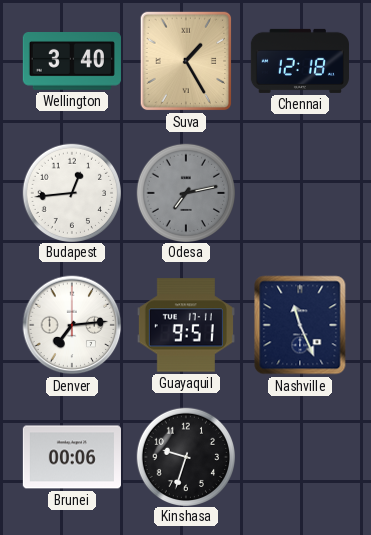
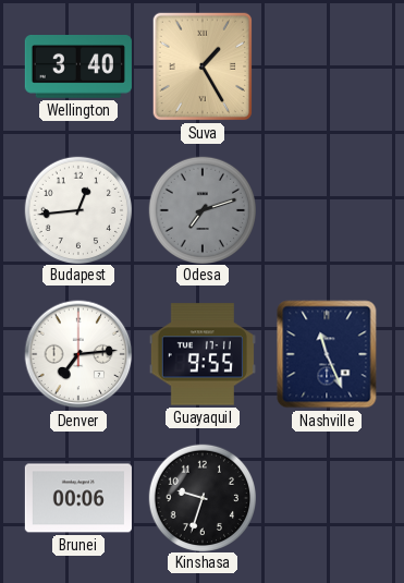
Chennai: 12:18 -> none
Odesa: 7:13 -> 7:12
Guayaquil: 9:51 -> 9:55
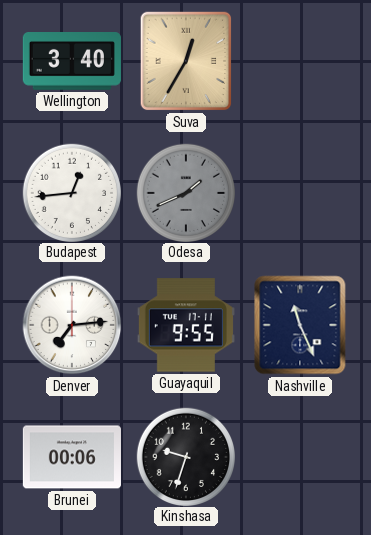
Suva: 1:25 -> 12:35
Odesa: 7:12 -> 1:41
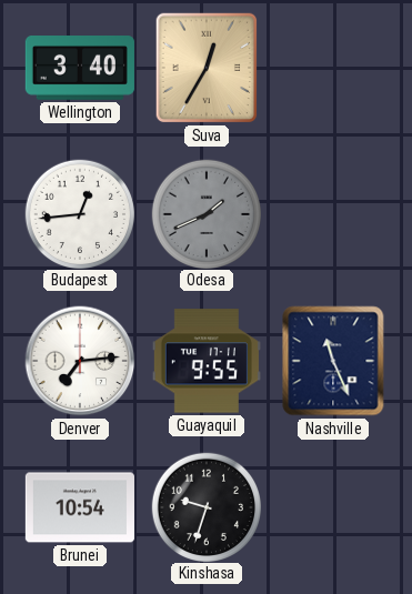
Brunei: 00:06 -> 10:54
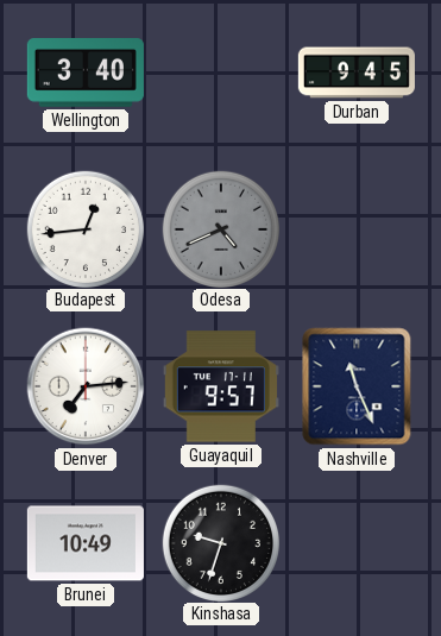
Suva: 12:35 -> none
Durban: none -> 9:45
Odesa: 1:41 -> 4:41
Guayaquil: 9:55 -> 9:57
Brunei: 10:54 -> 10:49
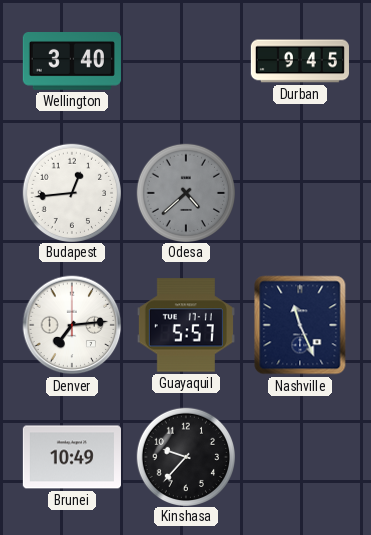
Odesa: 4:41 -> 4:38
Guayaquil: 9:57 -> 5:57
Kinshasa: 9:33 -> 9:37
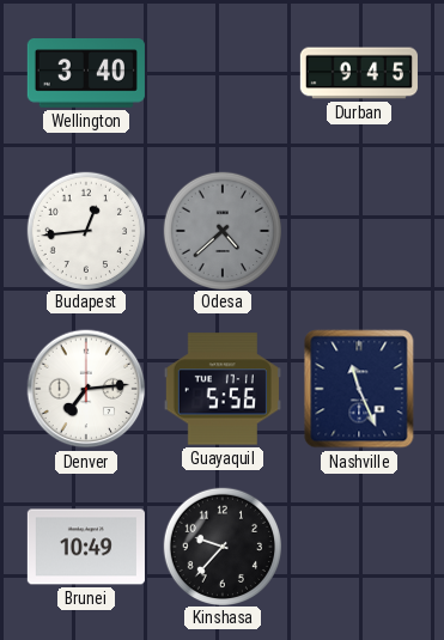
Guayaquil: 5:57 -> 5:56
